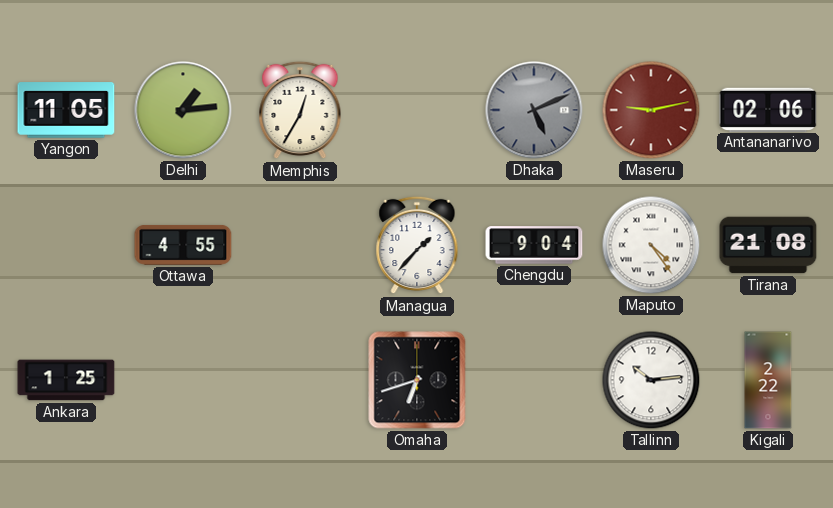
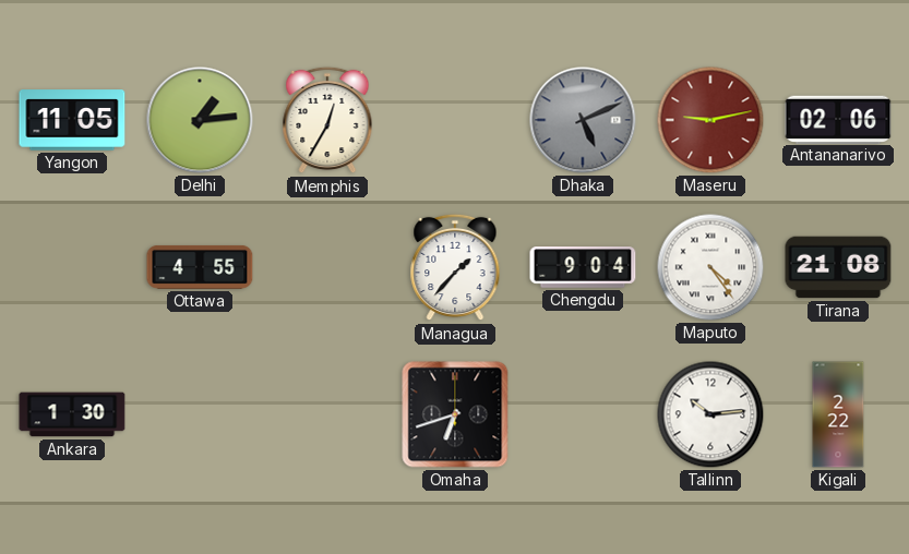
Ankara: 1:25 -> 1:30
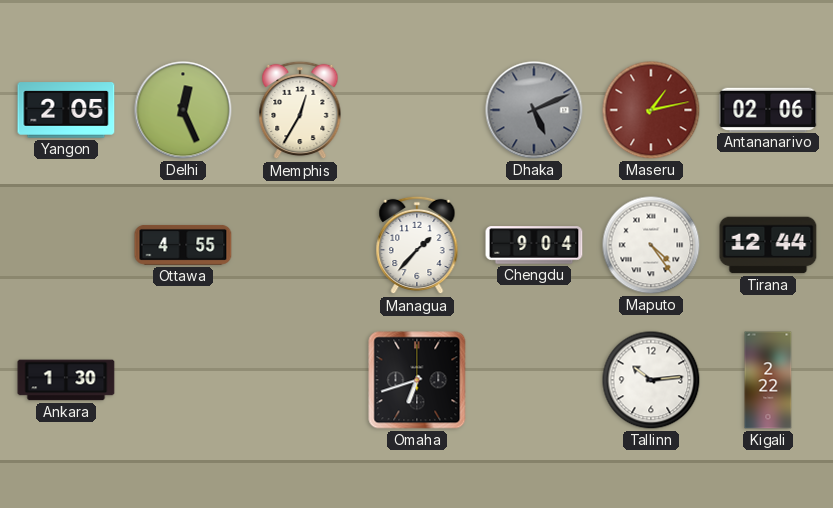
Yangon: 11:05 -> 2:05
Delhi: 1:14 -> 12:26
Maseru: 9:13 -> 1:13
Tirana: 21:08 -> 12:44
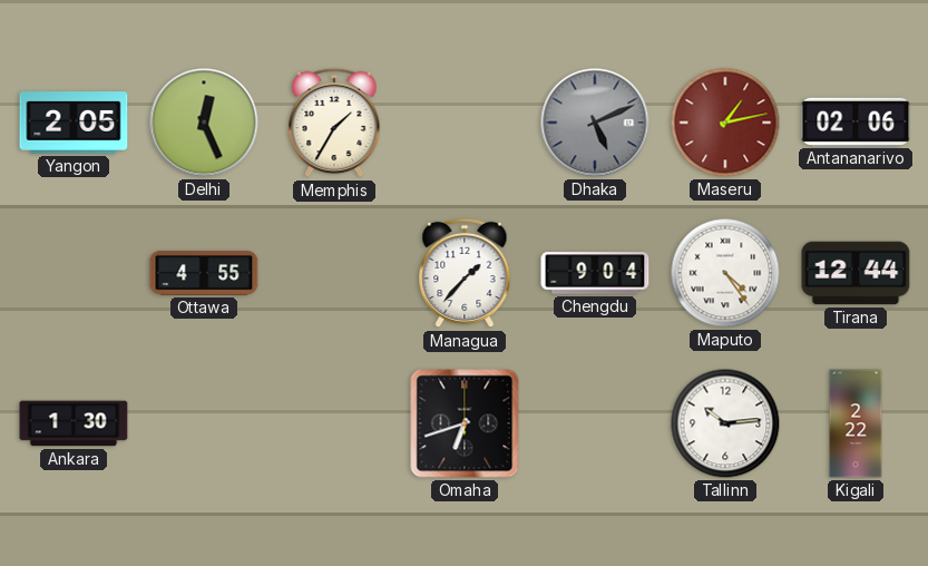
Memphis: 12:35 -> 1:35
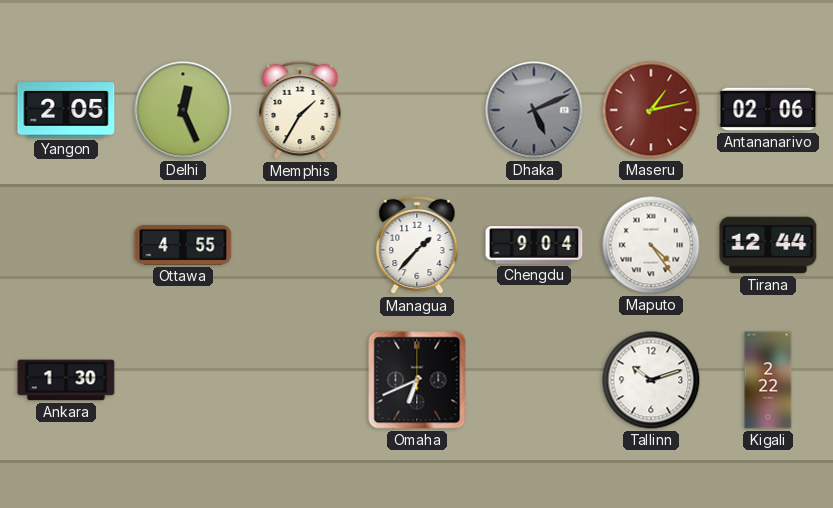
Omaha: 6:42 -> 6:41
Tallinn: 10:14 -> 10:12
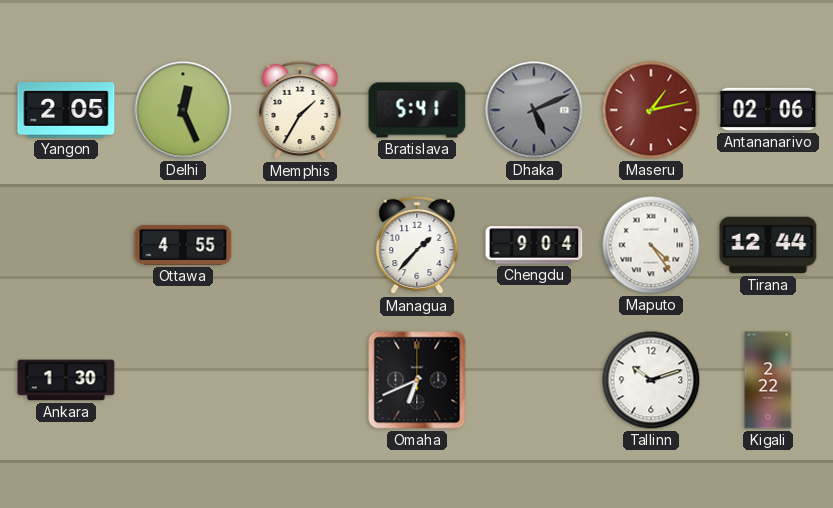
Bratislava: none -> 5:41
